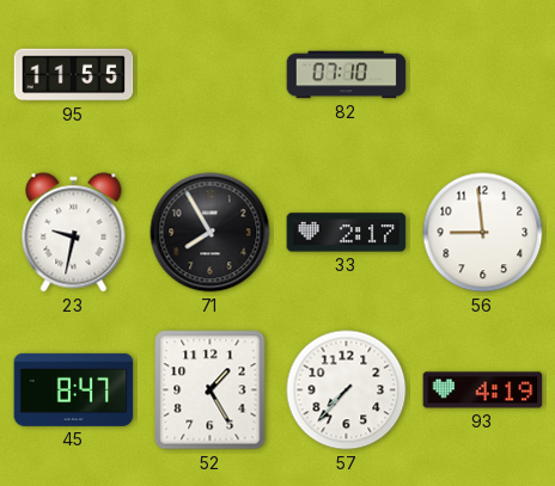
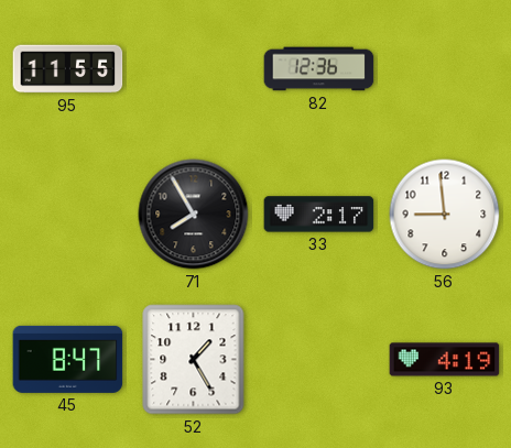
82: 07:10 -> 12:36
23: 9:32 -> none
57: 7:37 -> none
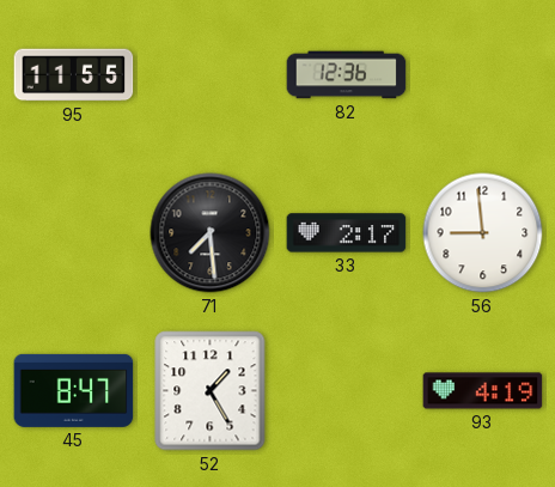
71: 7:55 -> 7:29
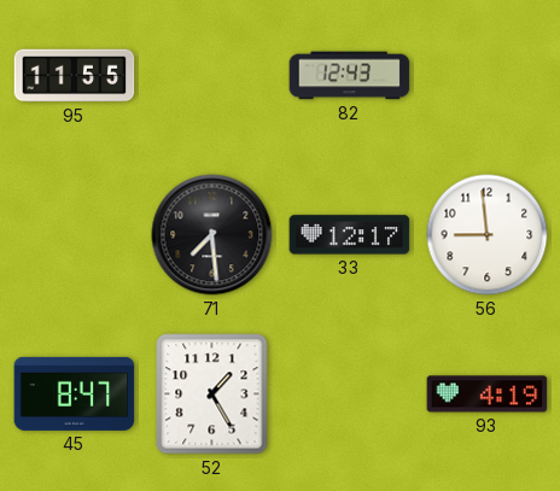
82: 12:36 -> 12:43
33: 2:17 -> 12:17
